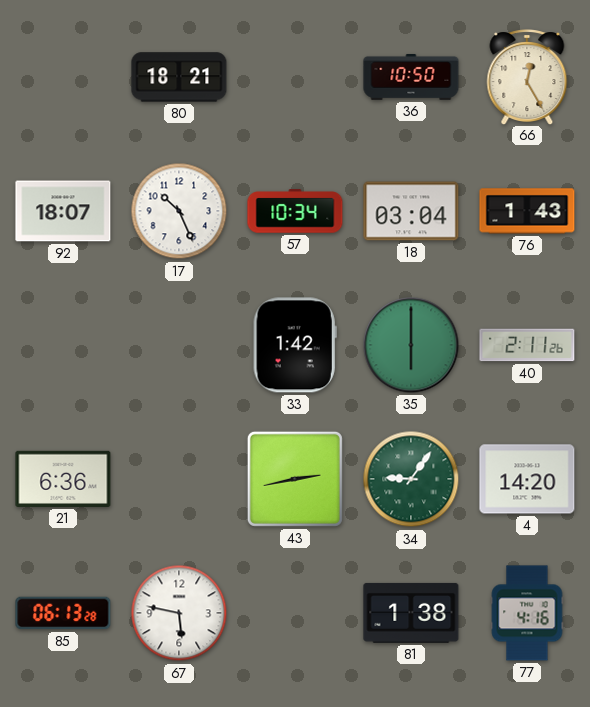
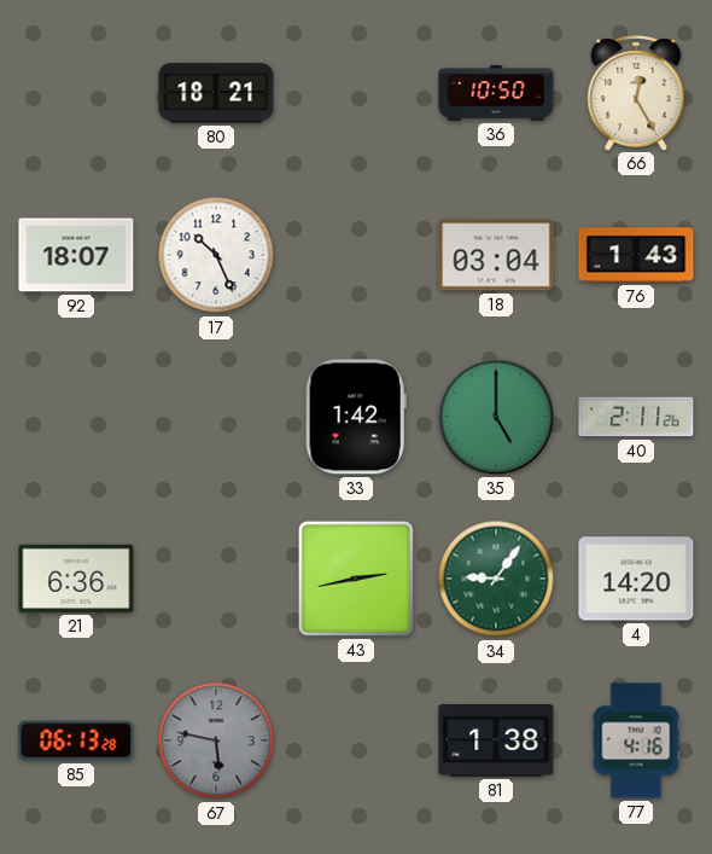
57: 10:34 -> none
35: 6:00 -> 5:00
67 dial: white -> grey
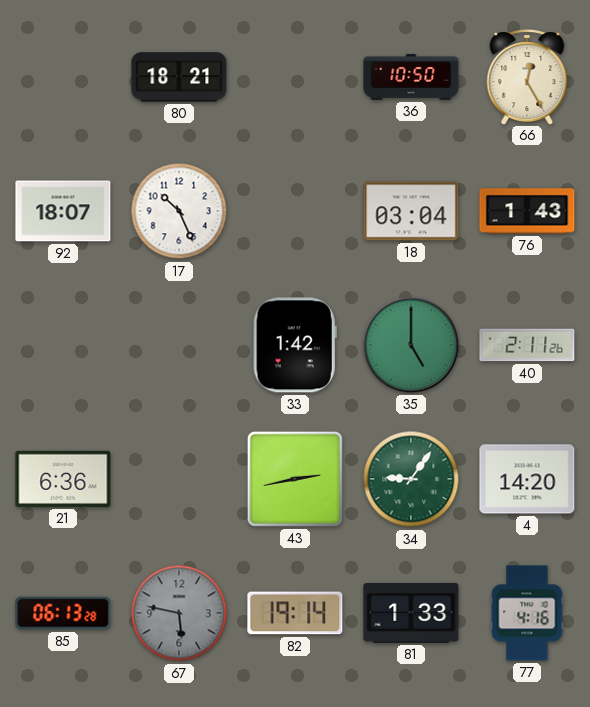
82: none -> 19:14
81: 1:38 -> 1:33
